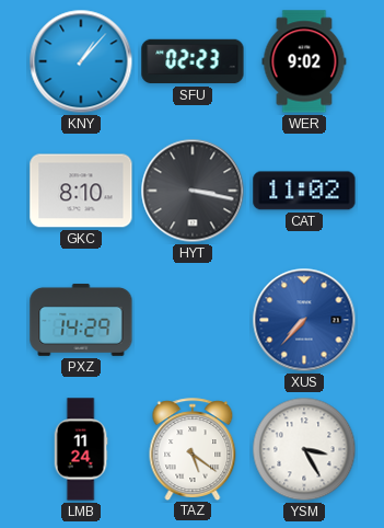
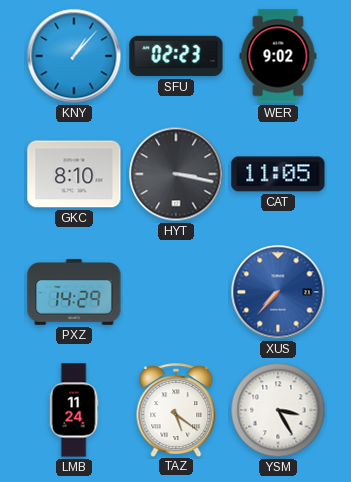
CAT: 11:02 -> 11:05
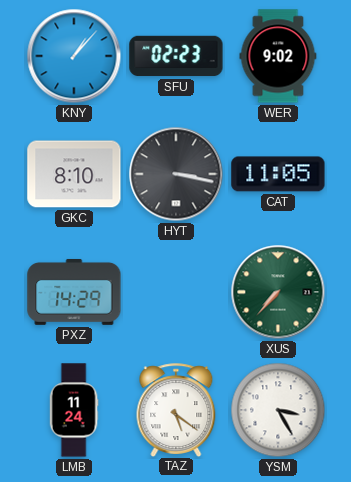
XUS dial: blue -> green
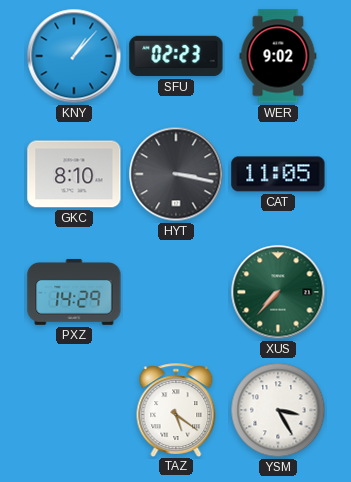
LMB: 11:24 -> none
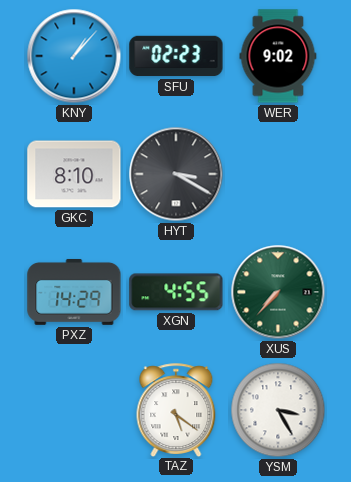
HYT: 3:17 -> 3:20
CAT: 11:05 -> none
XGN: none -> 4:55
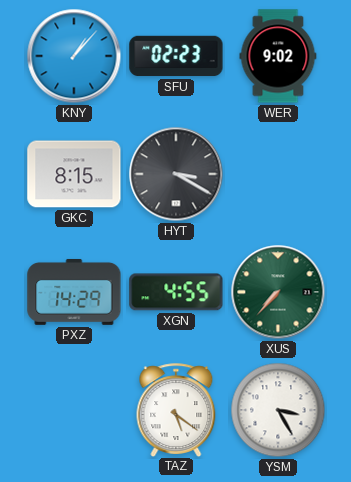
GKC: 8:10 -> 8:15
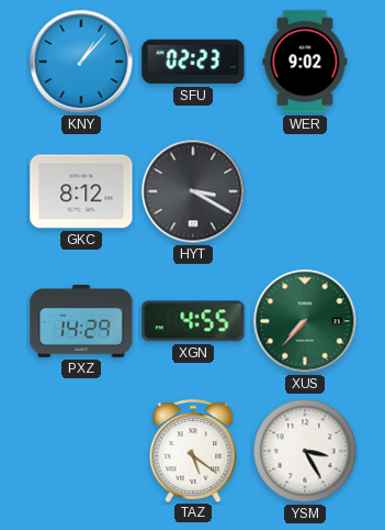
GKC: 8:15 -> 8:12
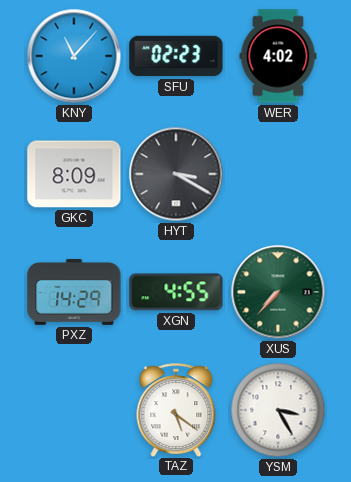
KNY: 1:07 -> 11:07
WER: 9:02 -> 4:02
GKC: 8:12 -> 8:09
